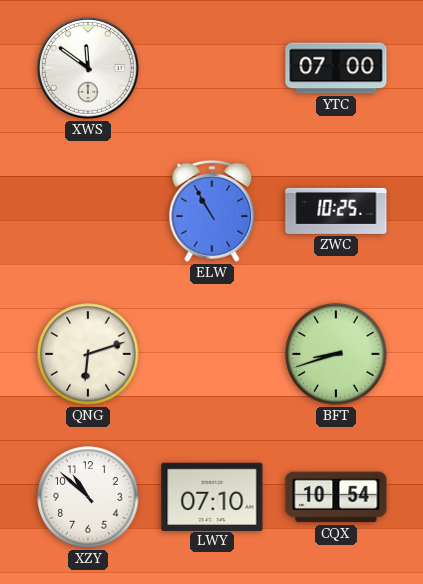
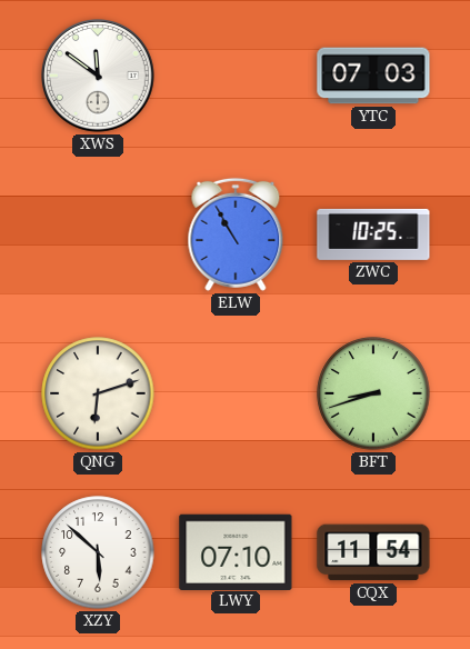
YTC: 07:00 -> 07:03
XZY: 10:52 -> 5:52
CQX: 10:54 -> 11:54
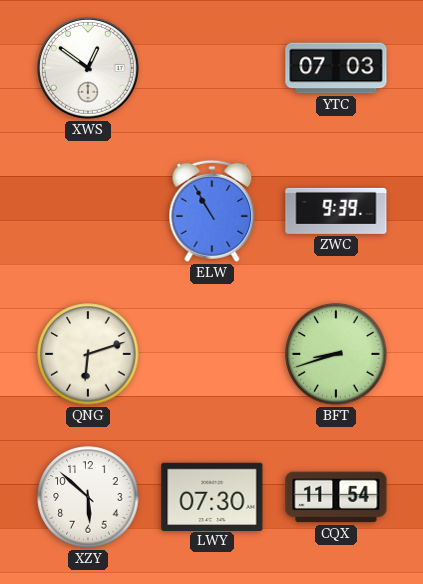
XWS: 11:51 -> 12:51
ZWC: 10:25 -> 9:39
LWY: 07:10 -> 07:30
